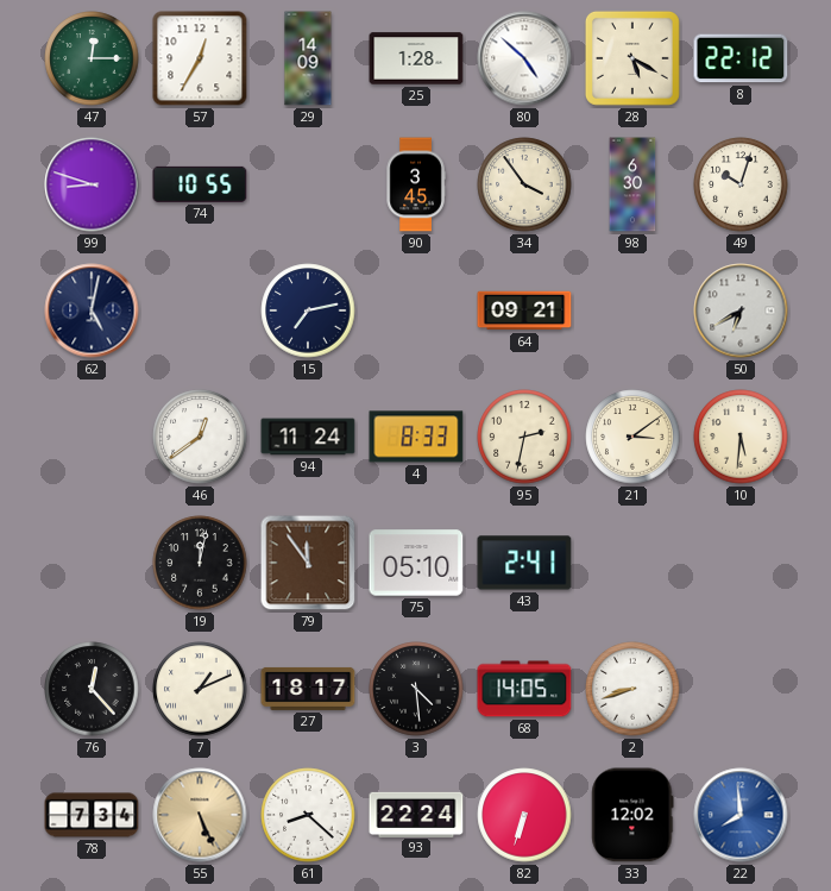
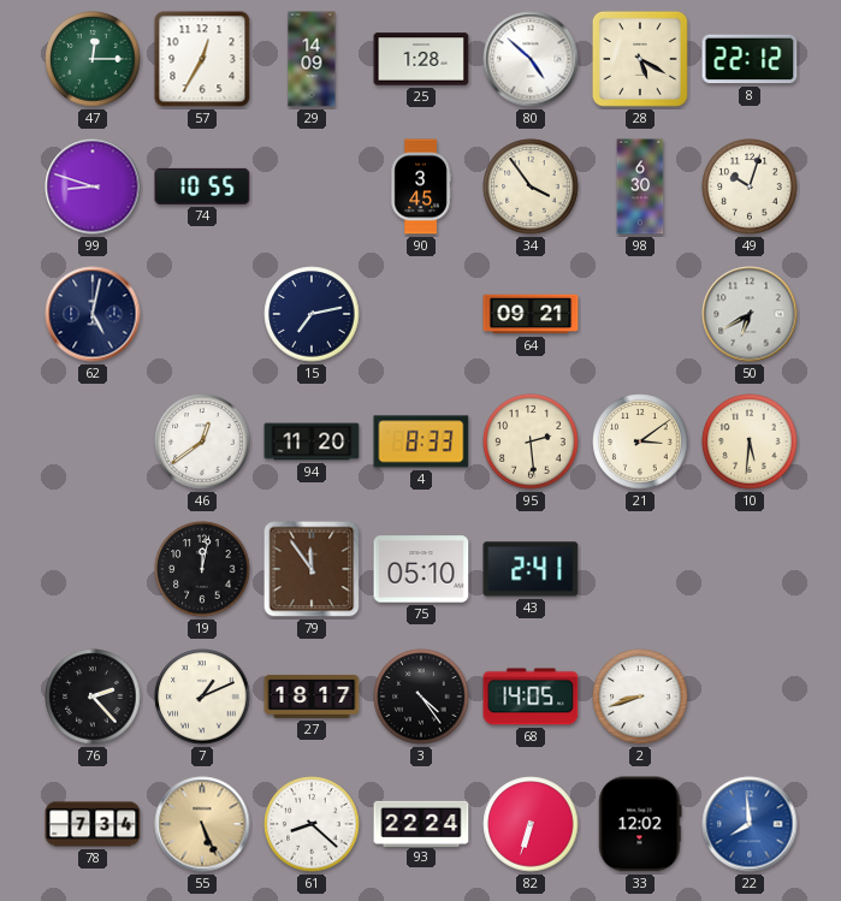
94: 11:24 -> 11:20
95: 2:32 -> 2:29
76: 12:23 -> 2:23
3: 4:29 -> 4:24
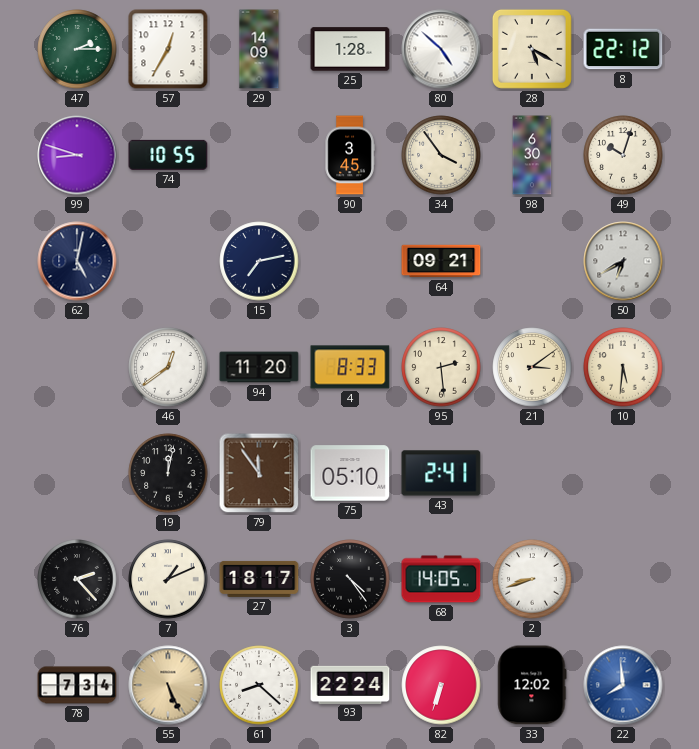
47: 12:15 -> 2:15
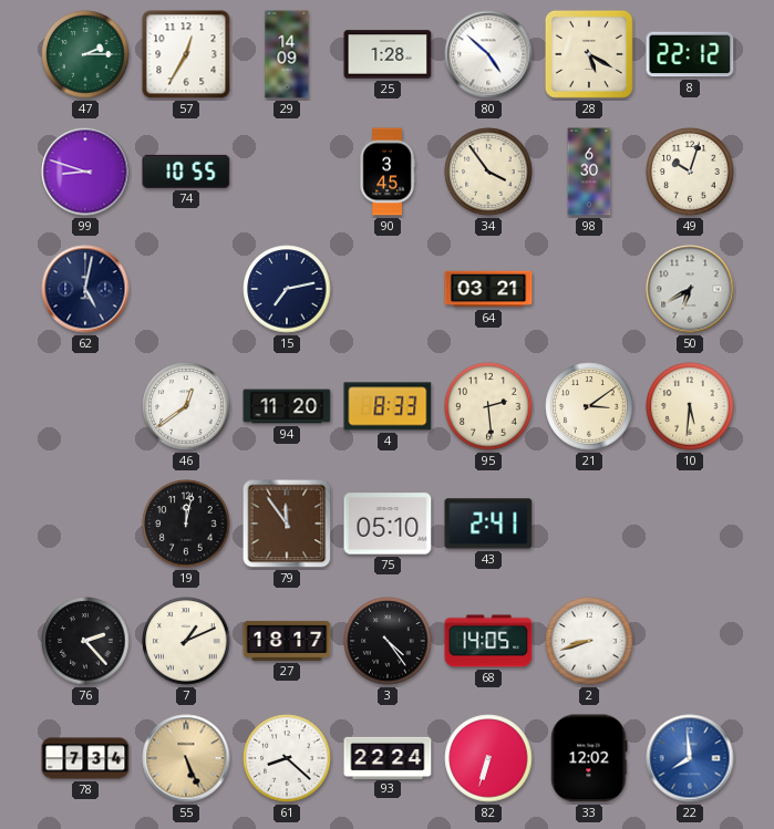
64: 09:21 -> 03:21
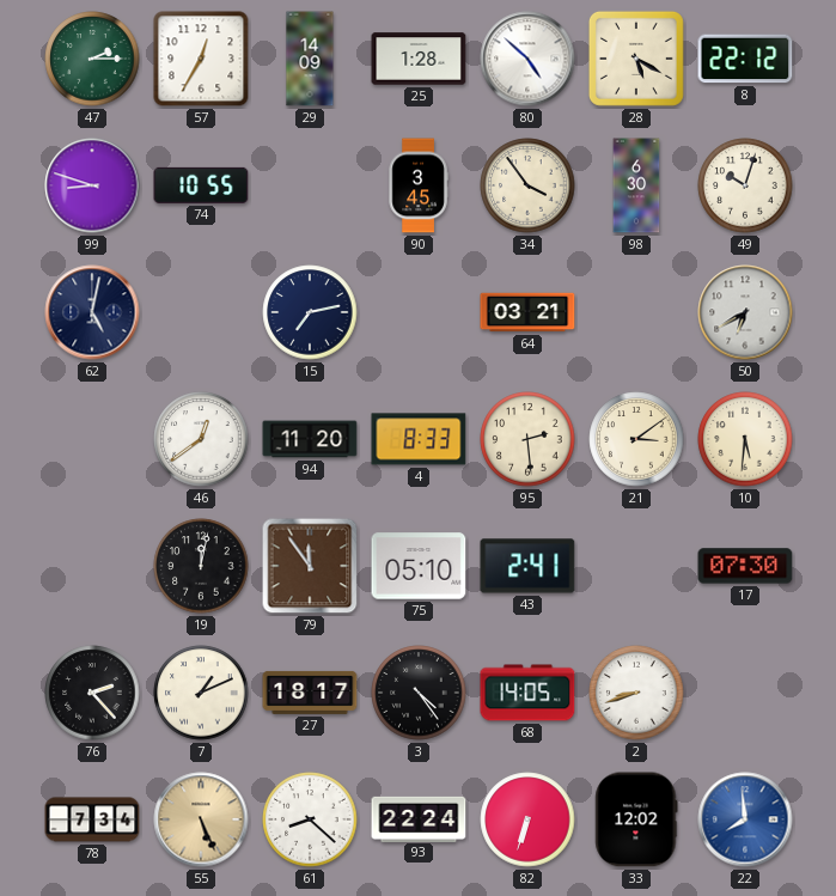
17: none -> 07:30
